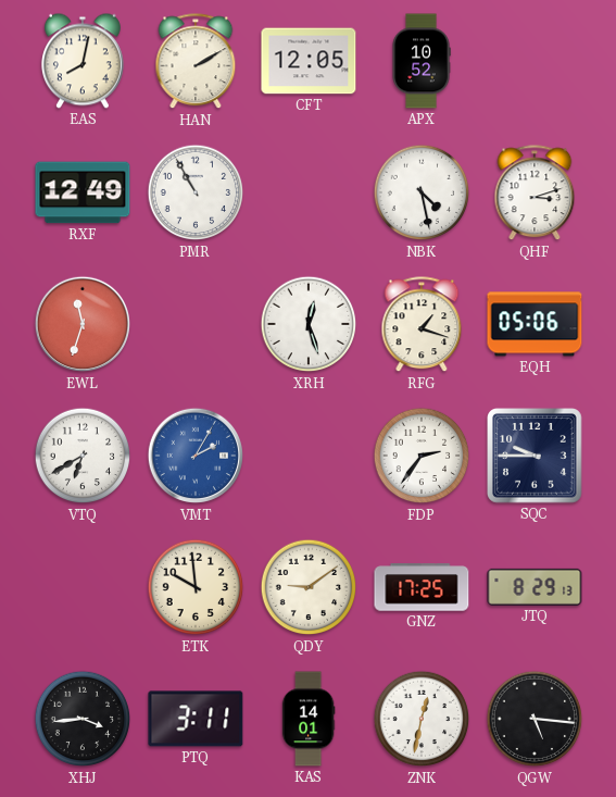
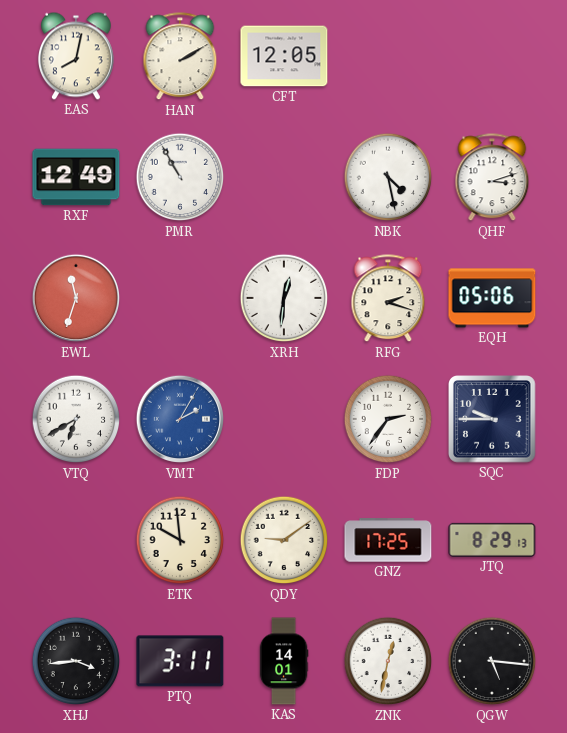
APX: 10:52 -> none
XRH: 12:27 -> 12:31
RFG: 1:18 -> 2:18
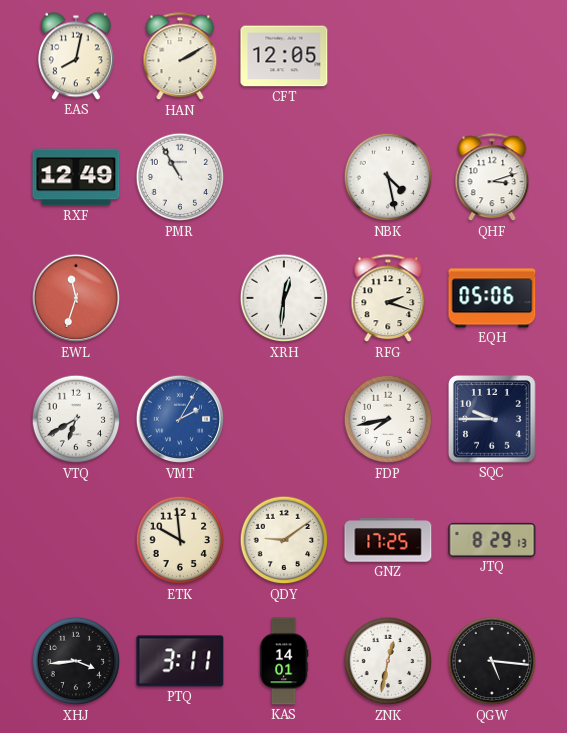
FDP: 2:36 -> 7:43
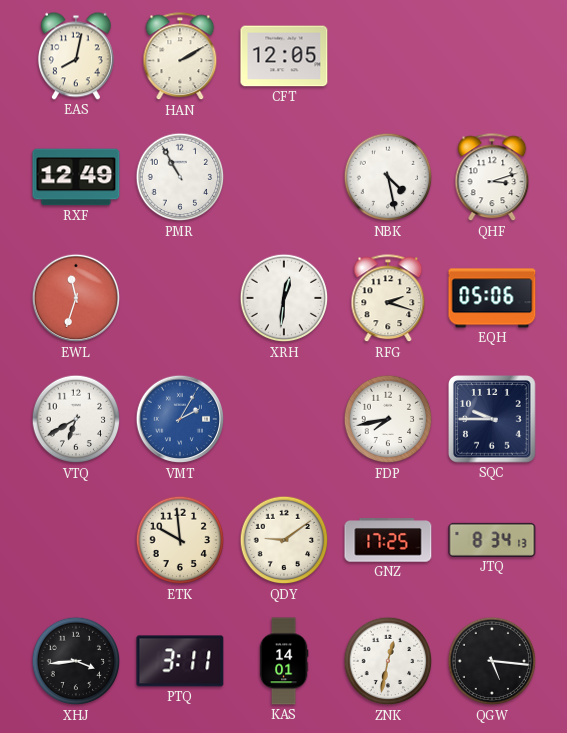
JTQ: 8:29 -> 8:34
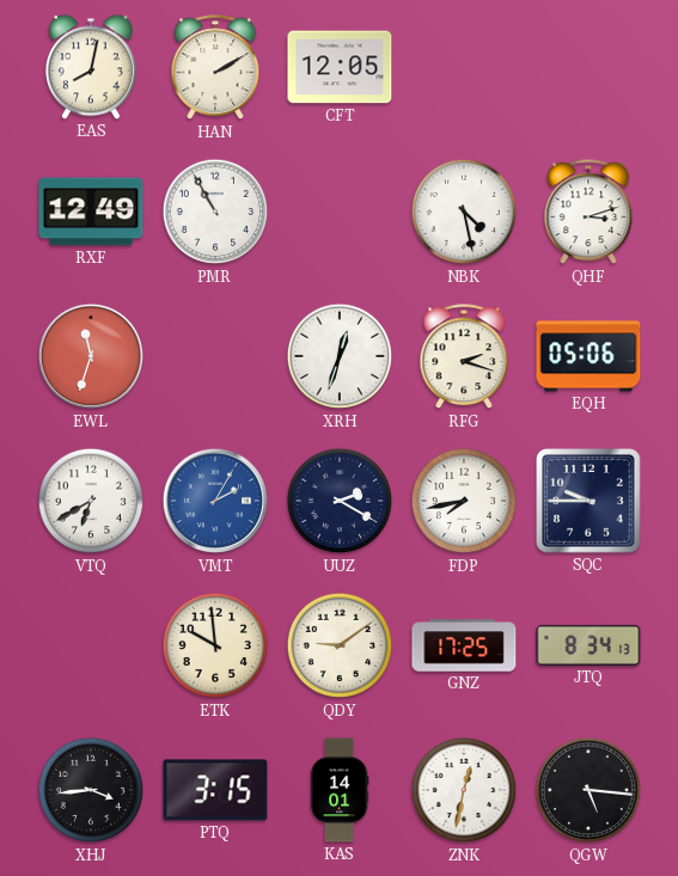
XRH: 12:31 -> 12:33
UUZ: none -> 2:20
PTQ: 3:11 -> 3:15
